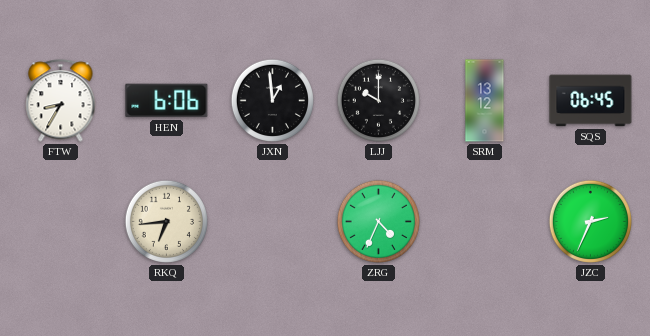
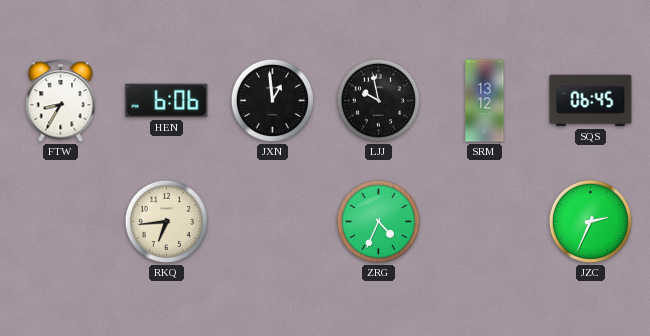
LJJ: 10:00 -> 9:58
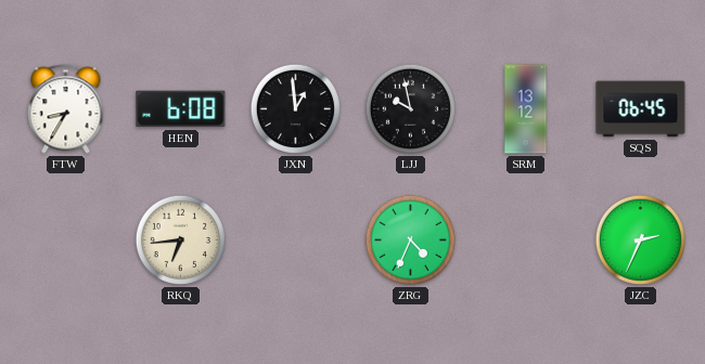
HEN: 6:06 -> 6:08
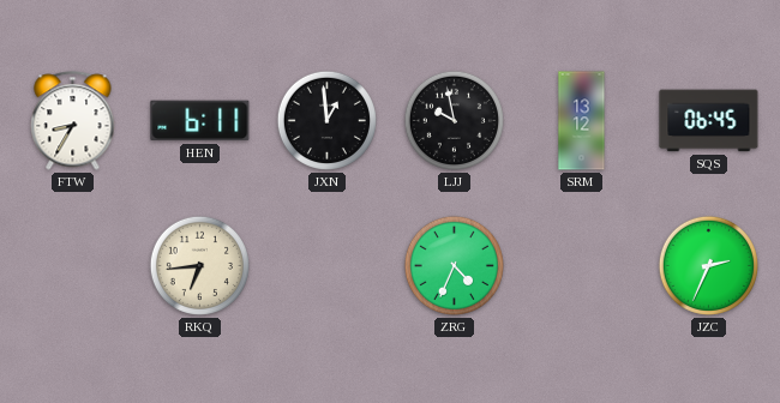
HEN: 6:08 -> 6:11
